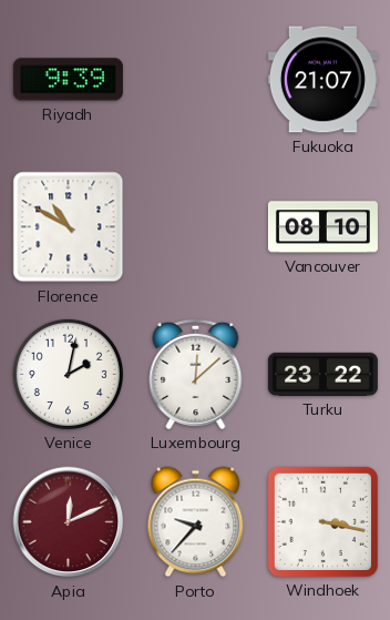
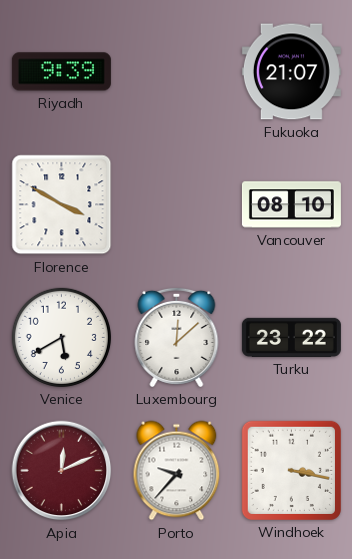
Florence: 10:50 -> 3:50
Venice: 2:02 -> 5:40
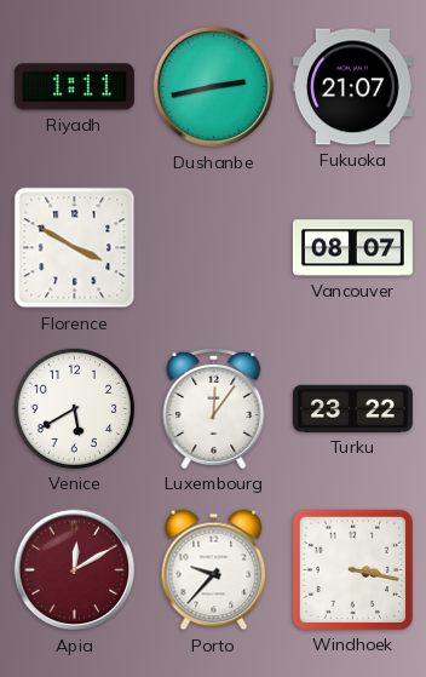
Riyadh: 9:39 -> 1:11
Dushanbe: none -> 2:43
Vancouver: 08:10 -> 08:07
Luxembourg: 12:08 -> 12:06
Apia: 12:11 -> 12:10
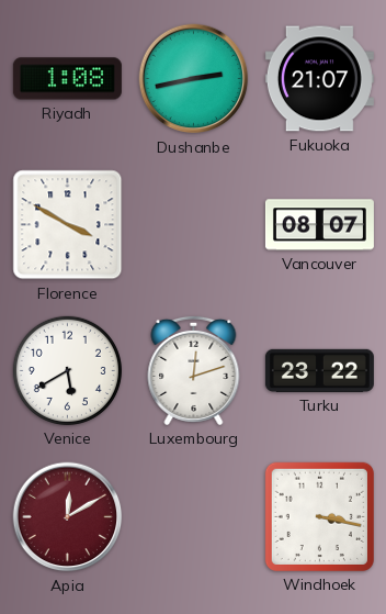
Riyadh: 1:11 -> 1:08
Luxembourg: 12:06 -> 12:12
Porto: 9:37 -> none
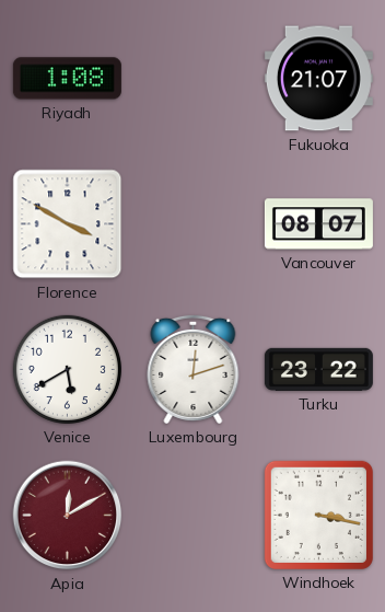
Dushanbe: 2:43 -> none
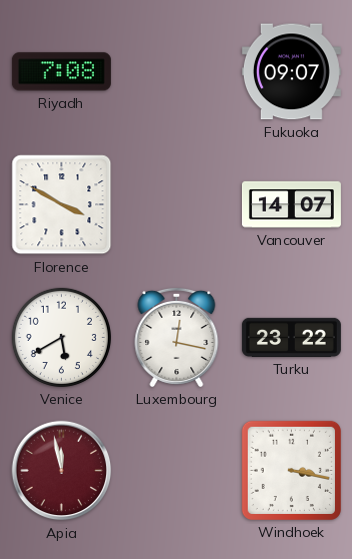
Riyadh: 1:08 -> 7:08
Fukuoka: 21:07 -> 09:07
Vancouver: 08:07 -> 14:07
Luxembourg: 12:12 -> 12:17
Apia: 12:10 -> 11:58
